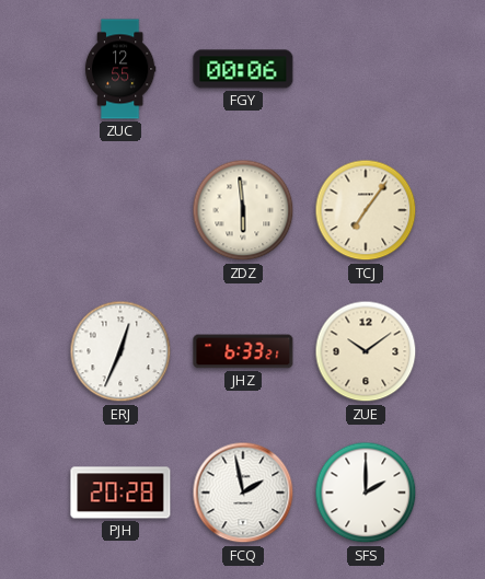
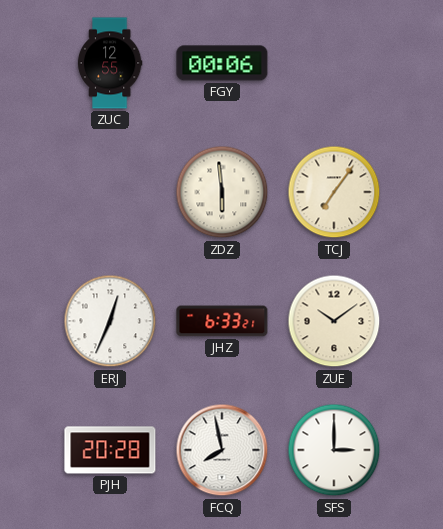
FCQ: 1:58 -> 7:58
SFS: 2:00 -> 3:00
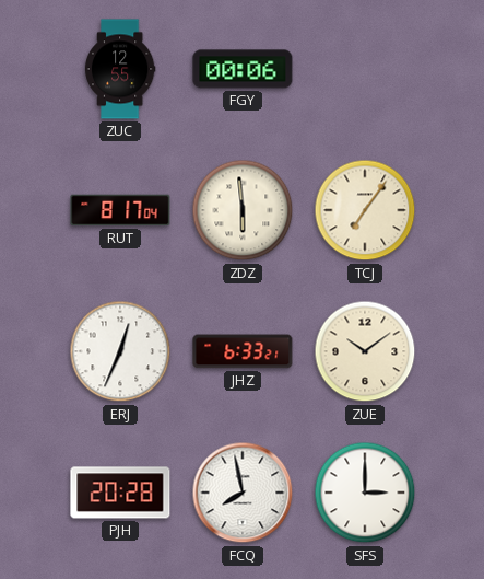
RUT: none -> 8:17
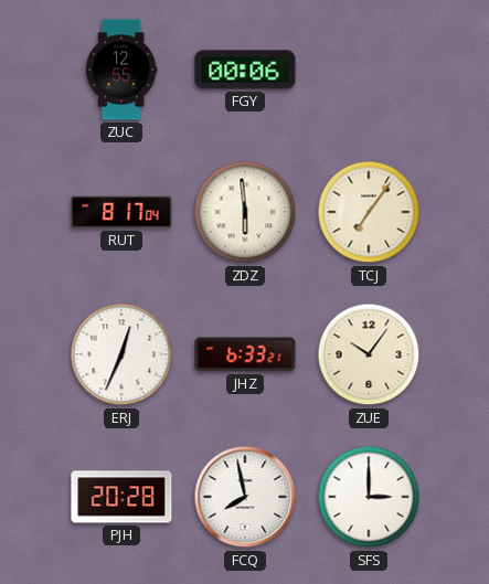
ZUE: 10:09 -> 10:06
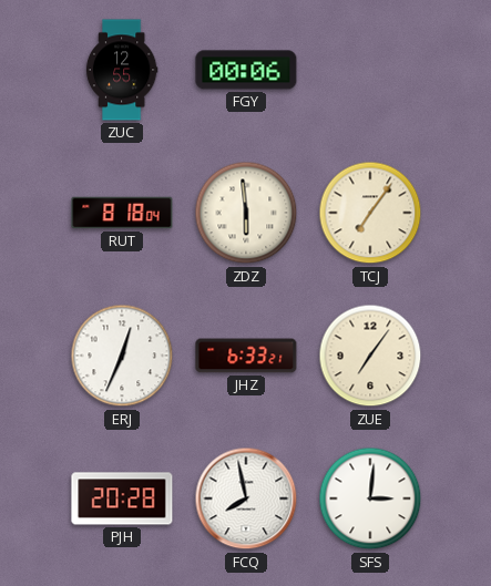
RUT: 8:17 -> 8:18
ZUE: 10:06 -> 7:06
SFS: 3:00 -> 3:01
